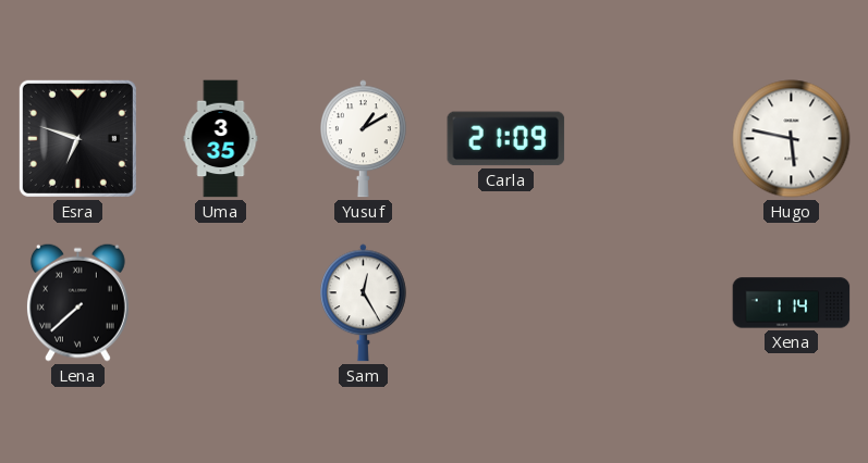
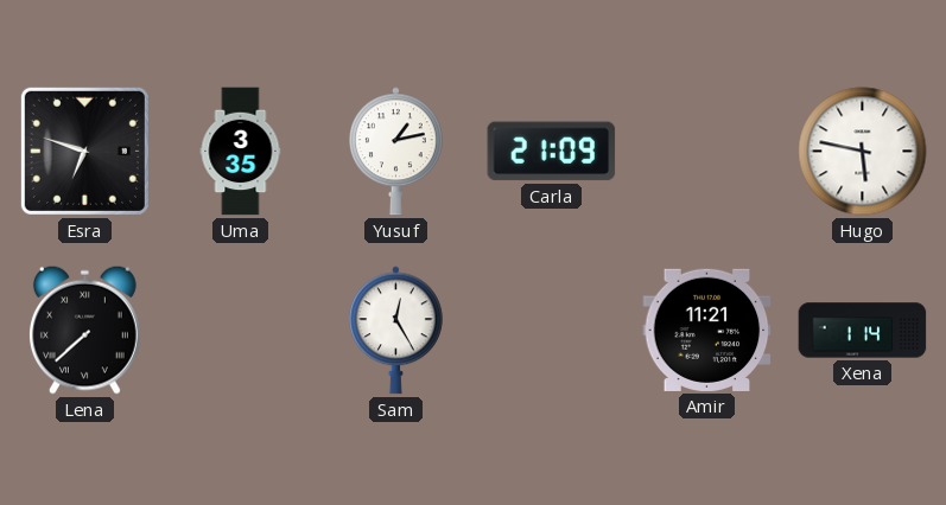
Yusuf: 1:10 -> 1:13
Amir: none -> 11:21
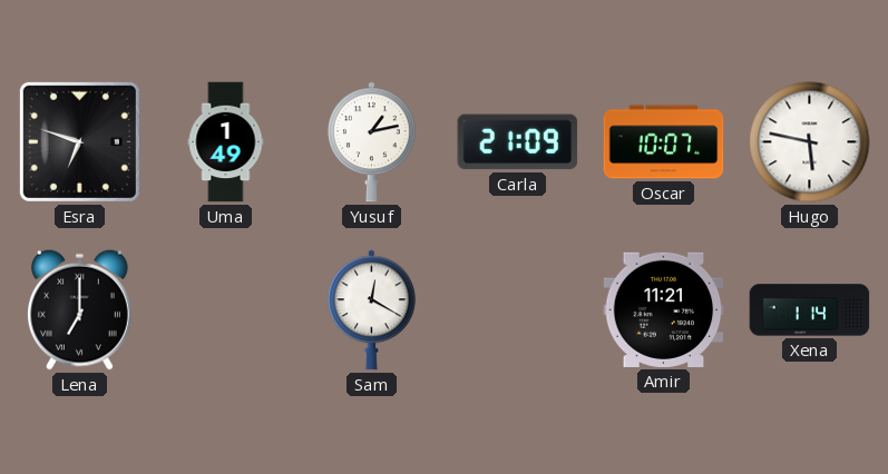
Uma: 3:35 -> 1:49
Oscar: none -> 10:07
Lena: 7:38 -> 7:00
Sam: 12:25 -> 12:20
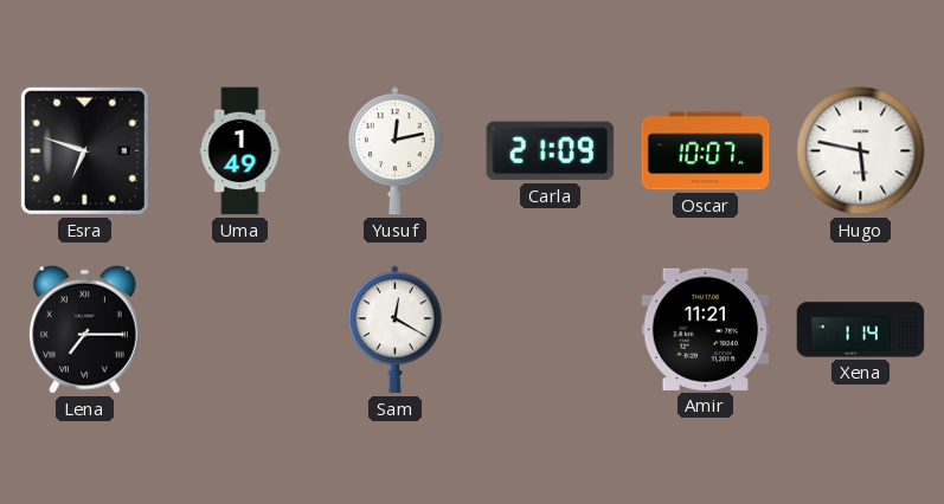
Yusuf: 1:13 -> 12:13
Lena: 7:00 -> 7:15
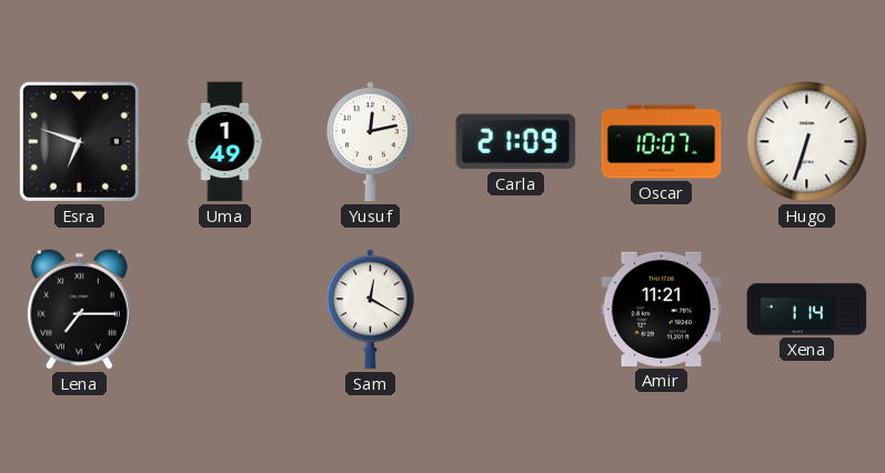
Hugo: 5:47 -> 6:33
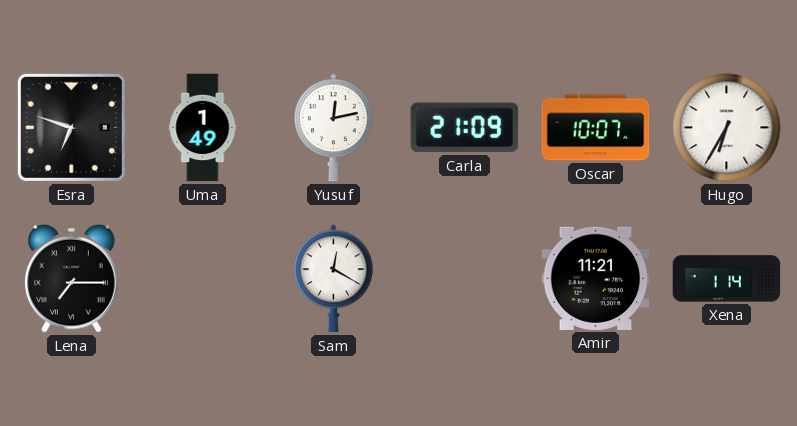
Hugo: 6:33 -> 6:35
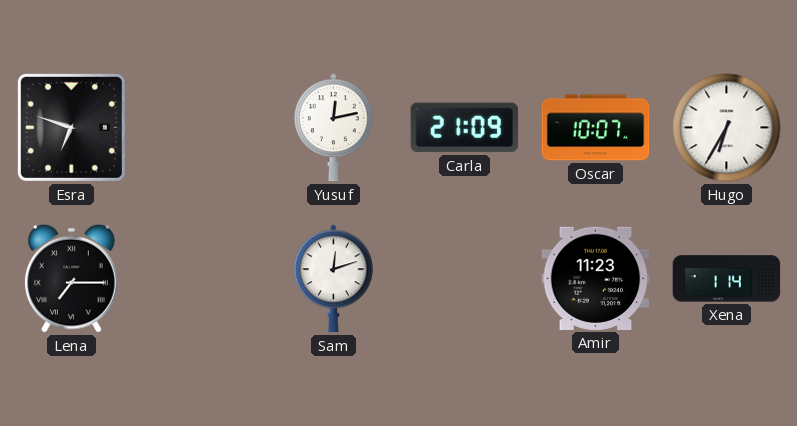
Uma: 1:49 -> none
Sam: 12:20 -> 12:12
Amir: 11:21 -> 11:23
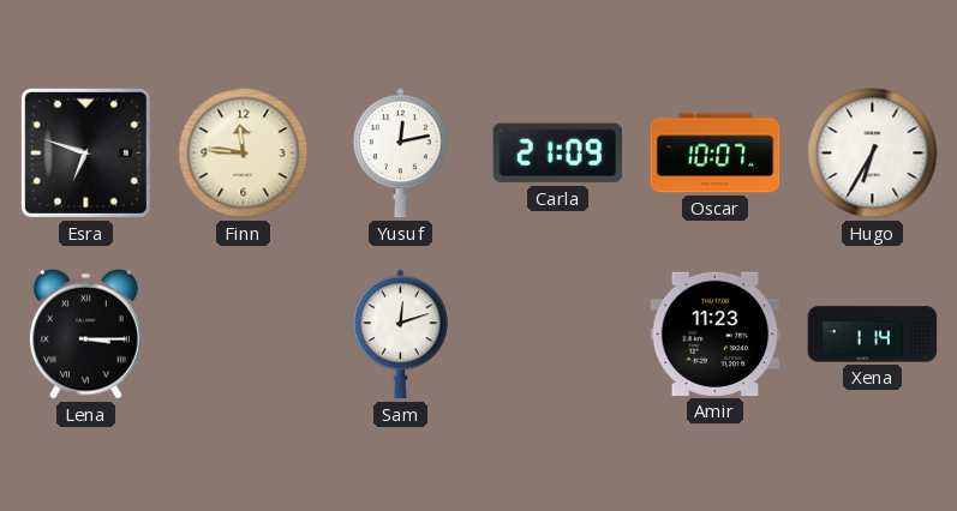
Finn: none -> 11:46
Lena: 7:15 -> 3:15
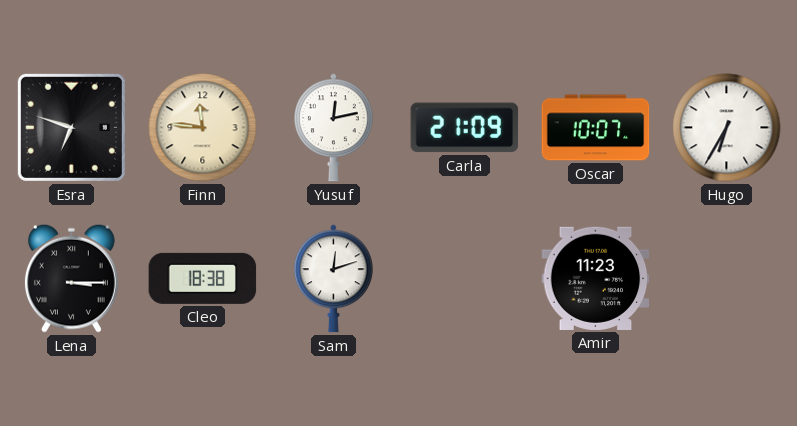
Cleo: none -> 18:38
Xena: 1:14 -> none
